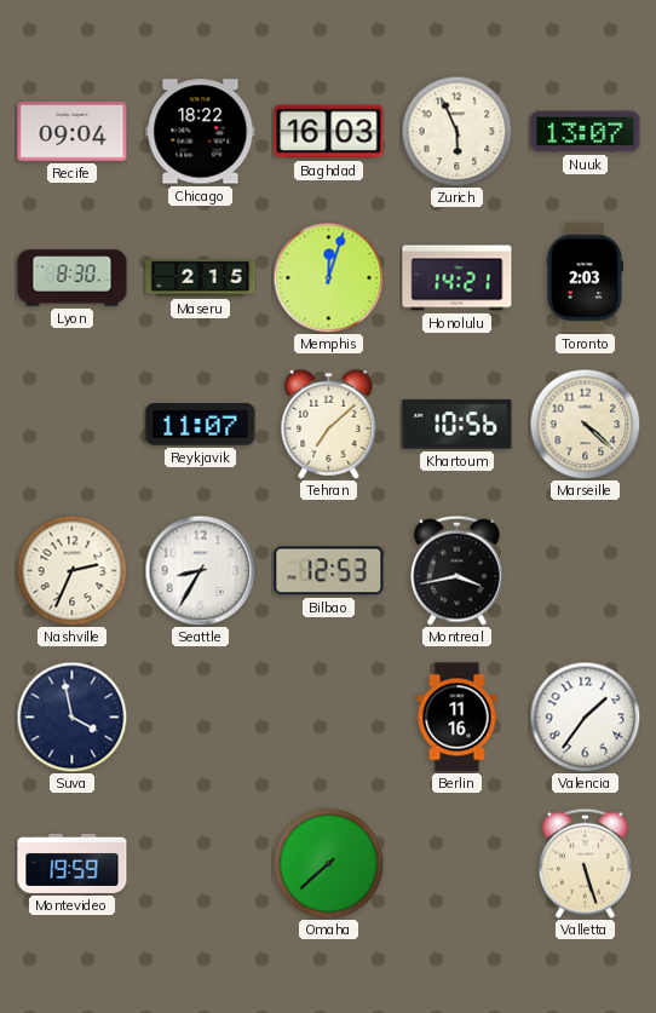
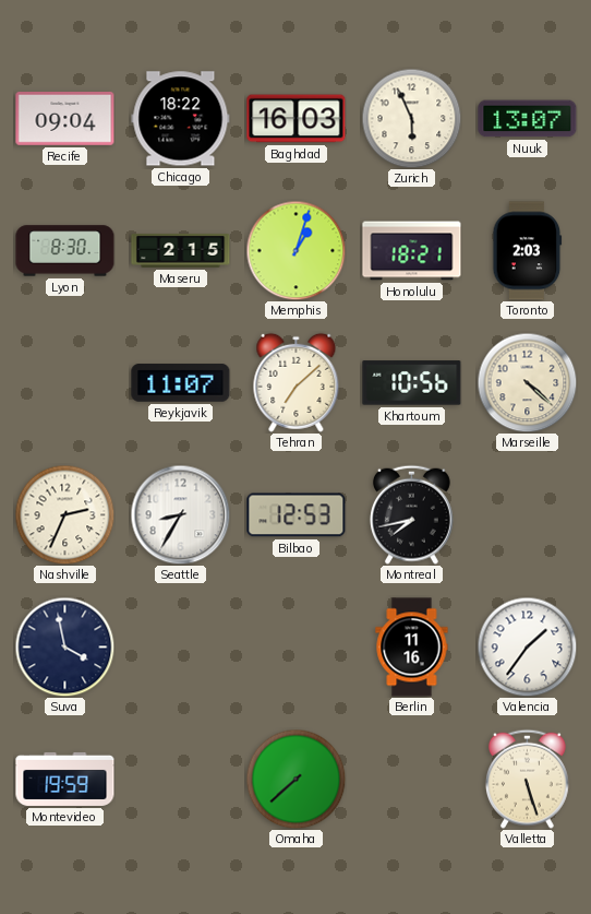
Memphis: 12:03 -> 1:03
Honolulu: 14:21 -> 18:21
Montreal: 3:43 -> 7:43
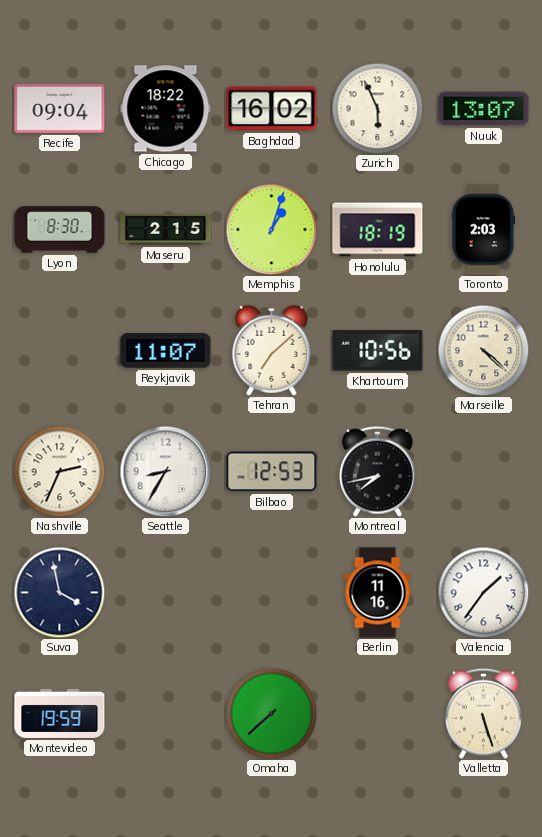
Baghdad: 16:03 -> 16:02
Honolulu: 18:21 -> 18:19
